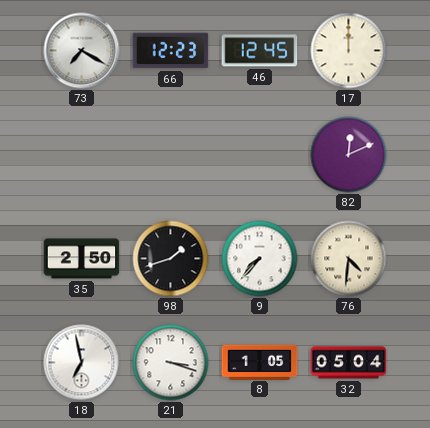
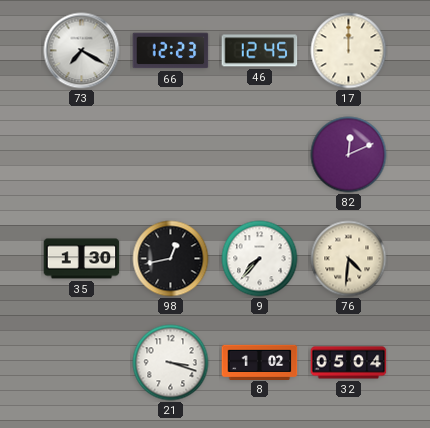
35: 2:50 -> 1:30
98: 1:42 -> 12:43
18: 6:58 -> none
8: 1:05 -> 1:02
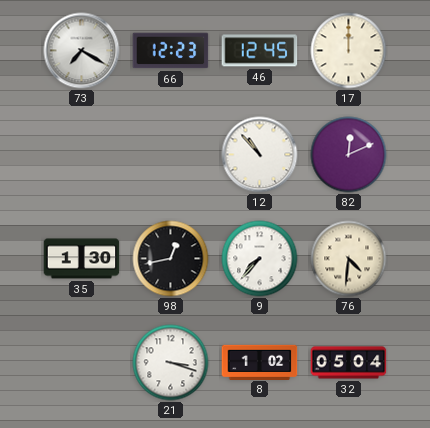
12: none -> 10:53
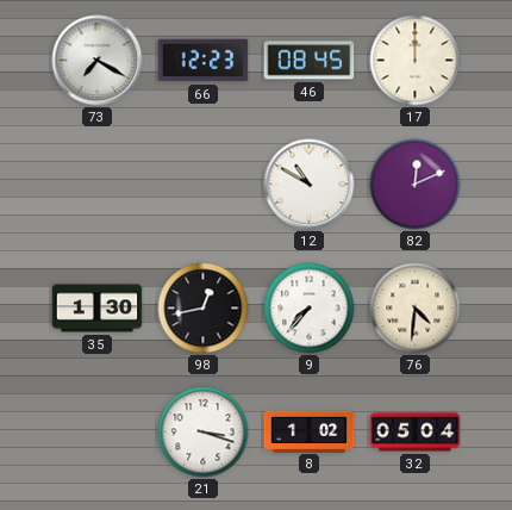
46: 12:45 -> 08:45
12: 10:53 -> 10:50
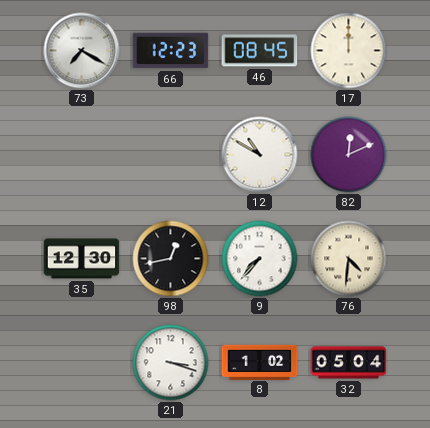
35: 1:30 -> 12:30
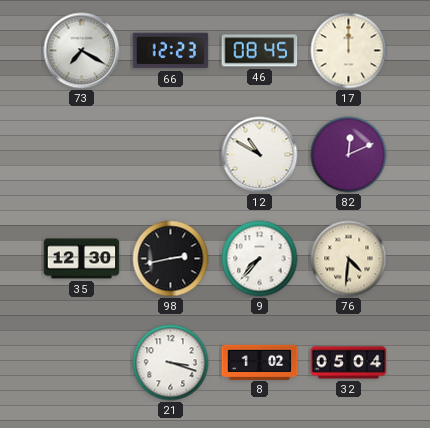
98: 12:43 -> 2:43
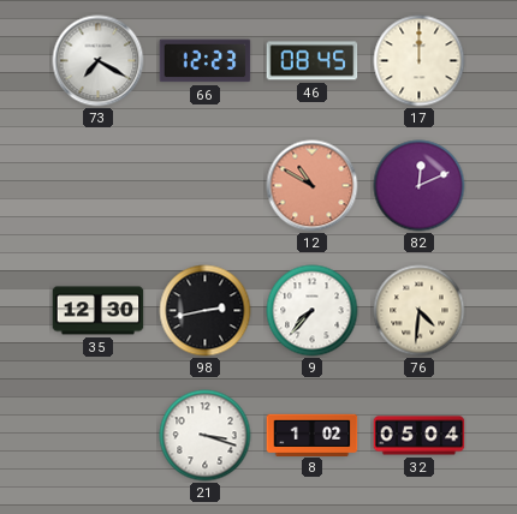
12 dial: white -> salmon
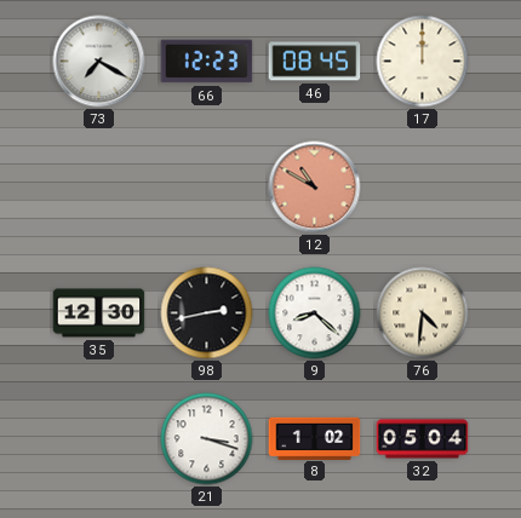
82: 12:11 -> none
9: 7:37 -> 8:22
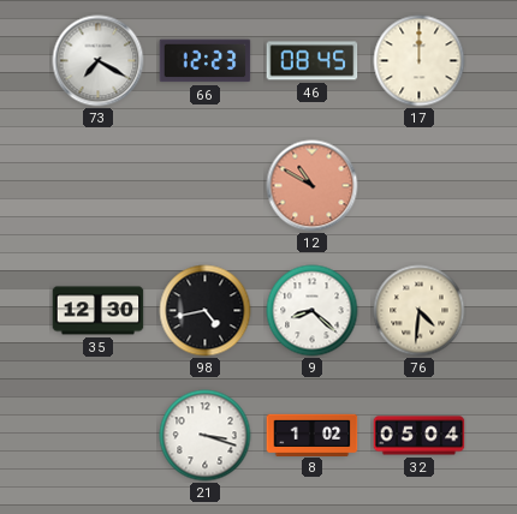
98: 2:43 -> 4:43
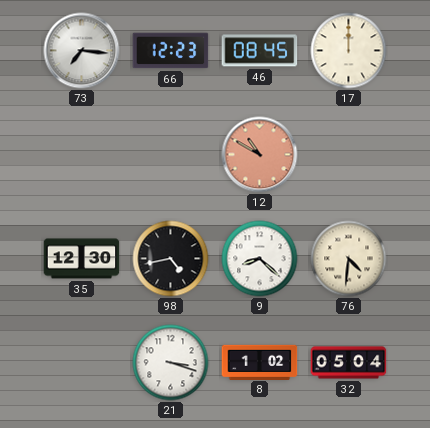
73: 7:20 -> 7:16
